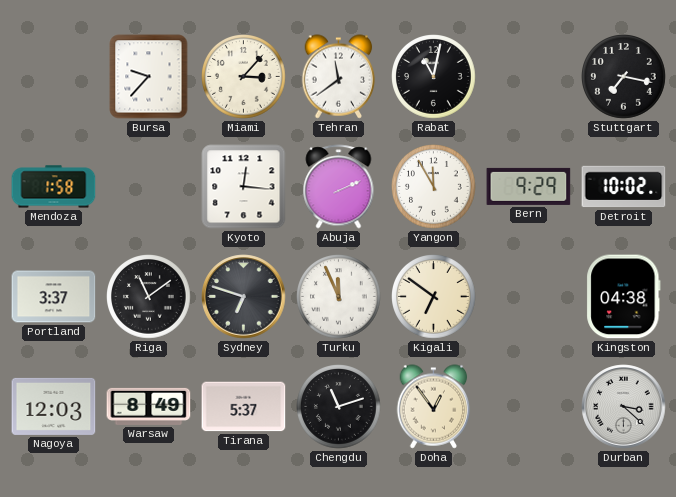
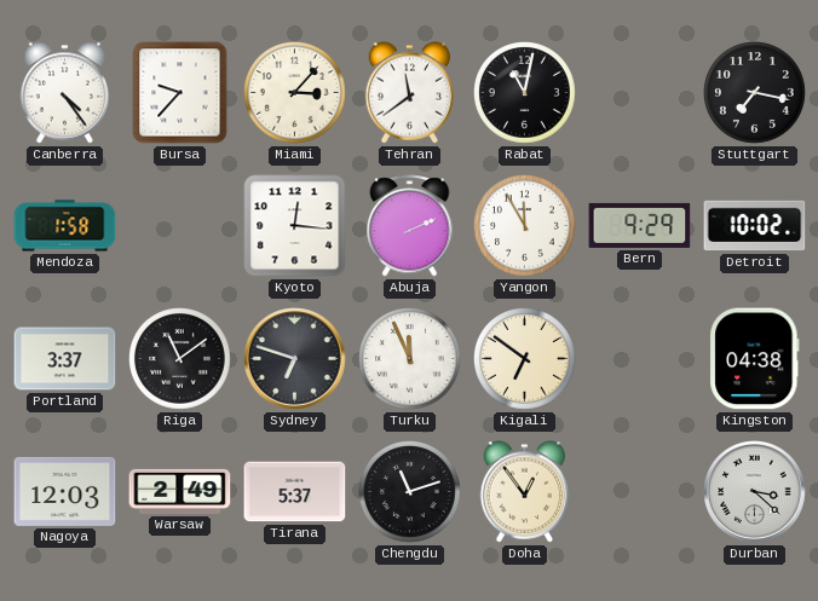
Canberra: none -> 4:24
Warsaw: 8:49 -> 2:49
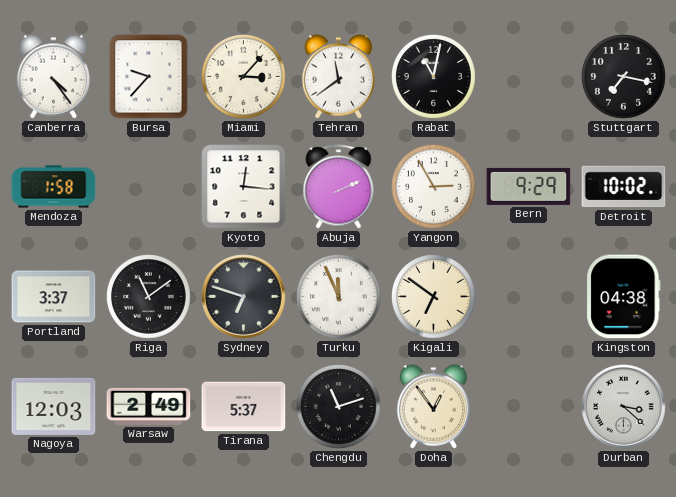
Yangon: 11:55 -> 2:55
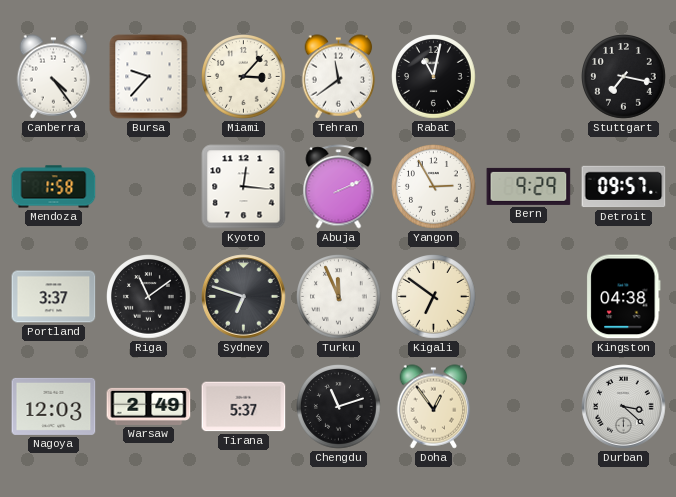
Detroit: 10:02 -> 09:57
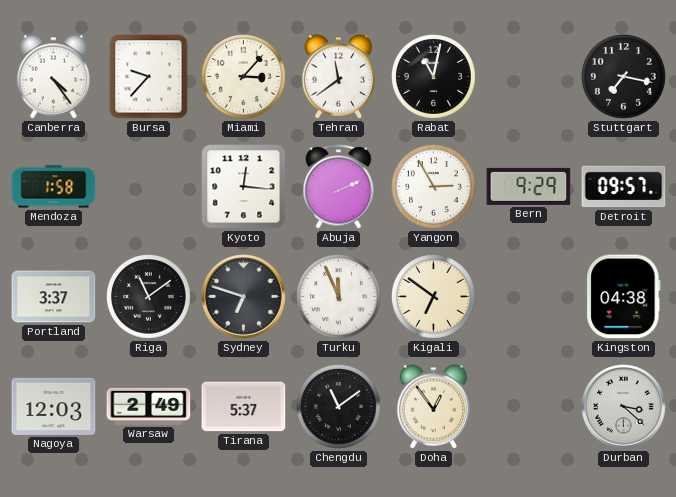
Chengdu: 11:12 -> 11:09
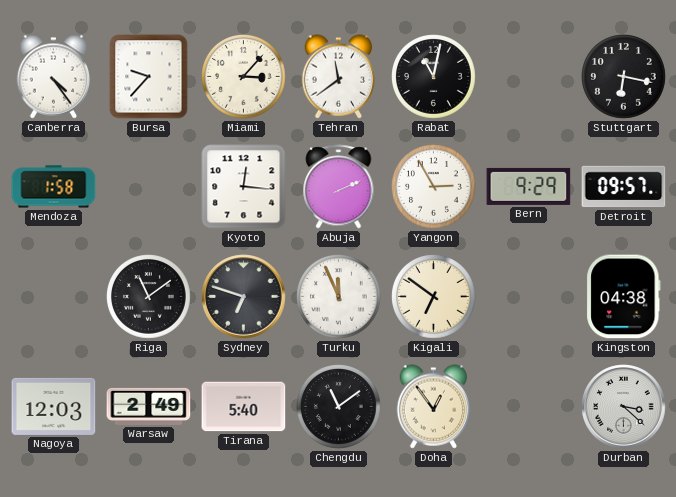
Stuttgart: 7:17 -> 6:17
Portland: 3:37 -> none
Tirana: 5:37 -> 5:40
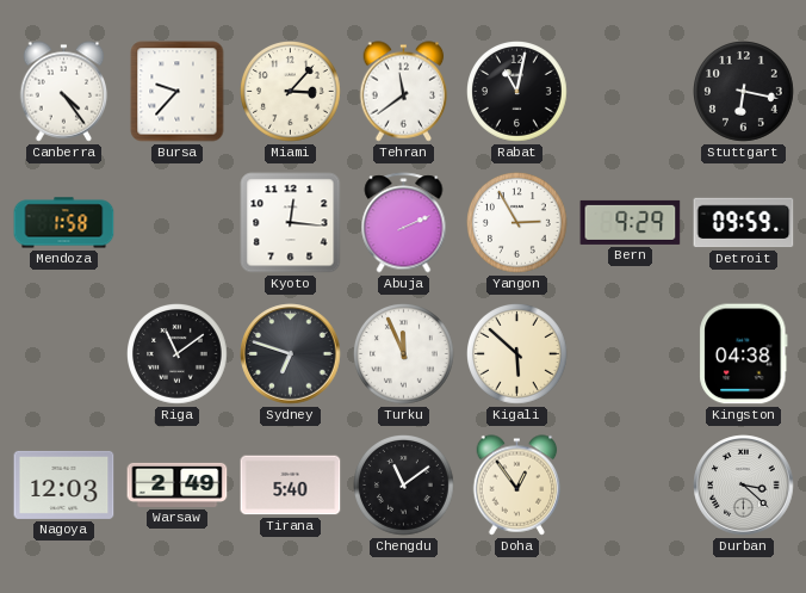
Detroit: 09:57 -> 09:59
Kigali: 6:51 -> 5:52
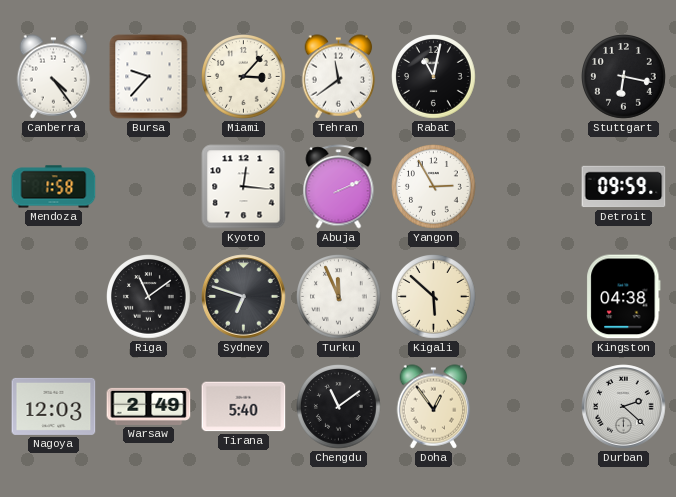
Bern: 9:29 -> none
Durban: 3:22 -> 2:22
